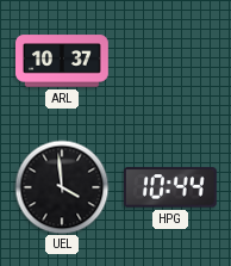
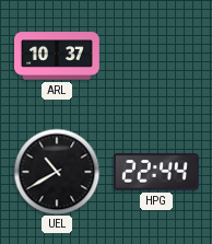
UEL: 3:59 -> 10:40
HPG: 10:44 -> 22:44
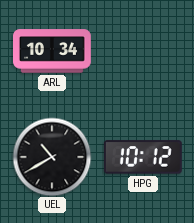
ARL: 10:37 -> 10:34
HPG: 22:44 -> 10:12
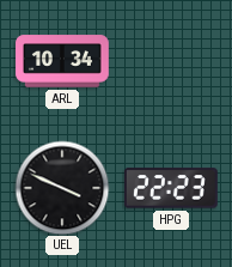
UEL: 10:40 -> 3:49
HPG: 10:12 -> 22:23
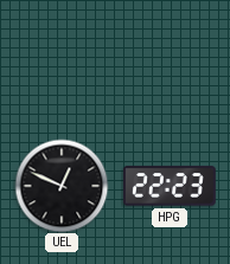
ARL: 10:34 -> none
UEL: 3:49 -> 12:49
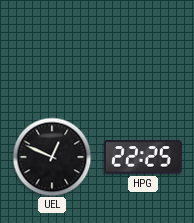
HPG: 22:23 -> 22:25
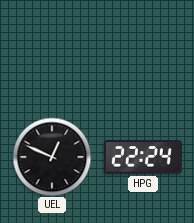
HPG: 22:25 -> 22:24
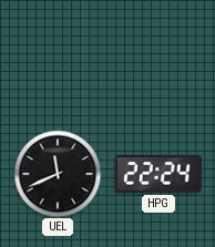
UEL: 12:49 -> 11:41
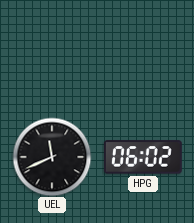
HPG: 22:24 -> 06:02
